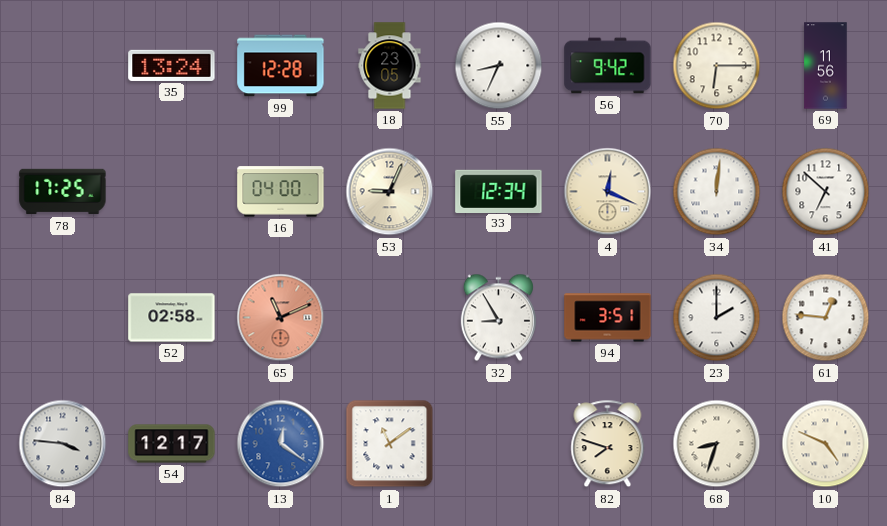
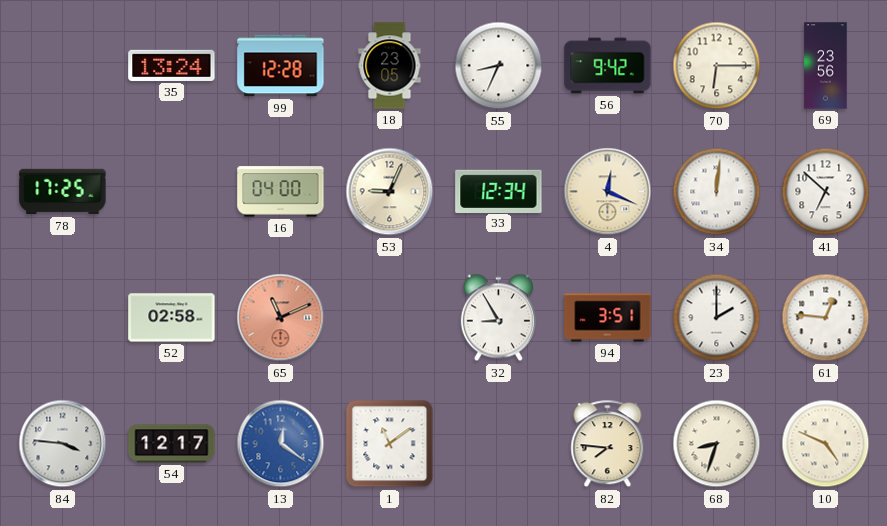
69: 11:56 -> 23:56
82: 7:48 -> 7:46
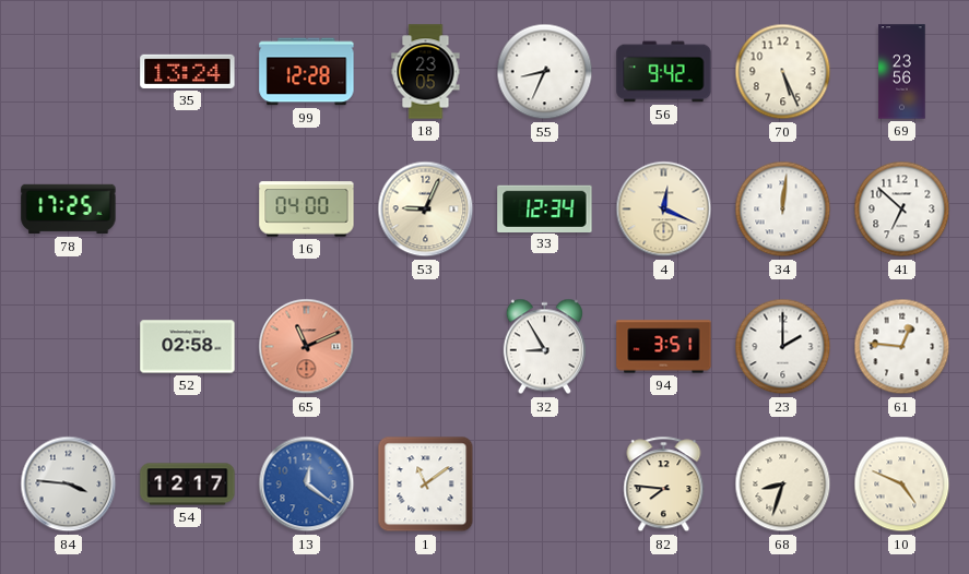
70: 6:15 -> 5:26
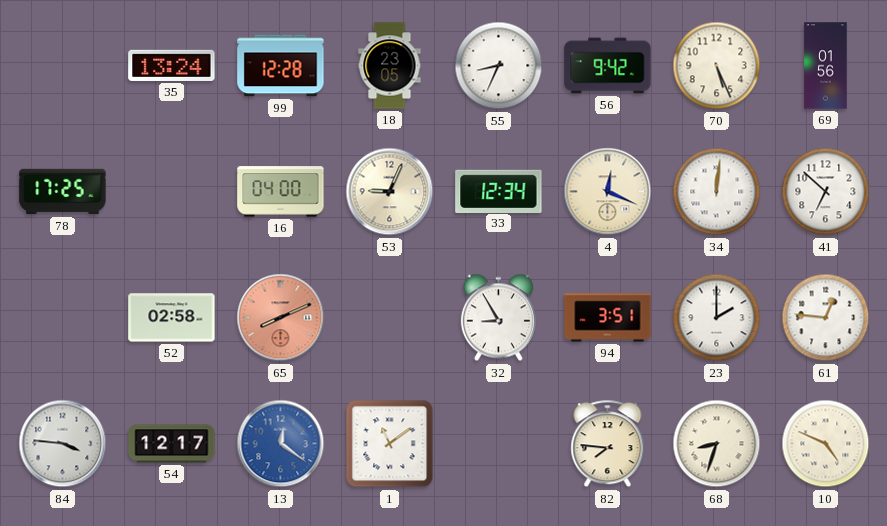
69: 23:56 -> 01:56
65: 11:11 -> 8:11
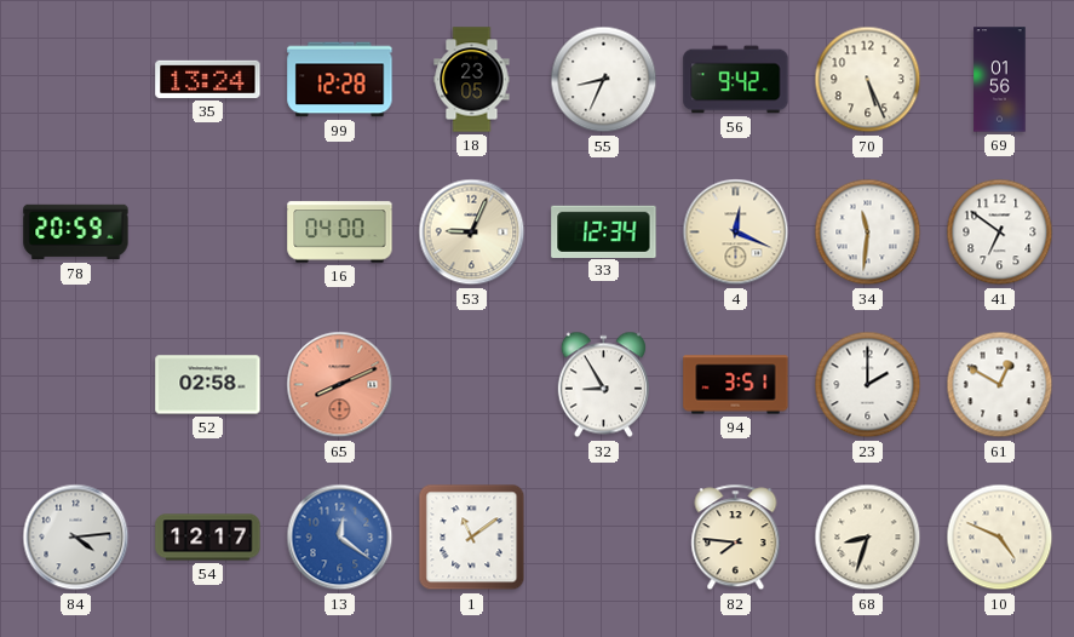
78: 17:25 -> 20:59
34: 12:01 -> 11:31
41: 6:52 -> 6:51
61: 12:46 -> 12:50
84: 3:46 -> 4:14
